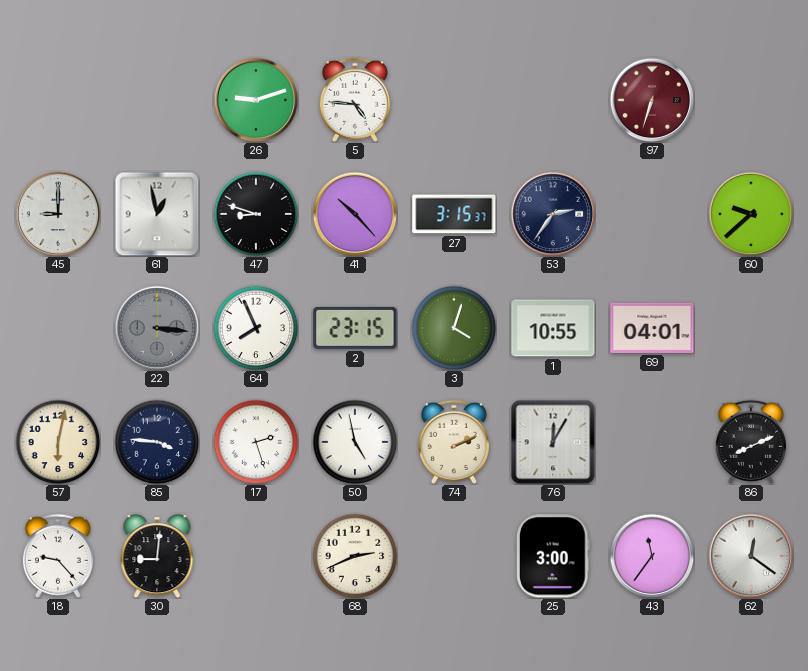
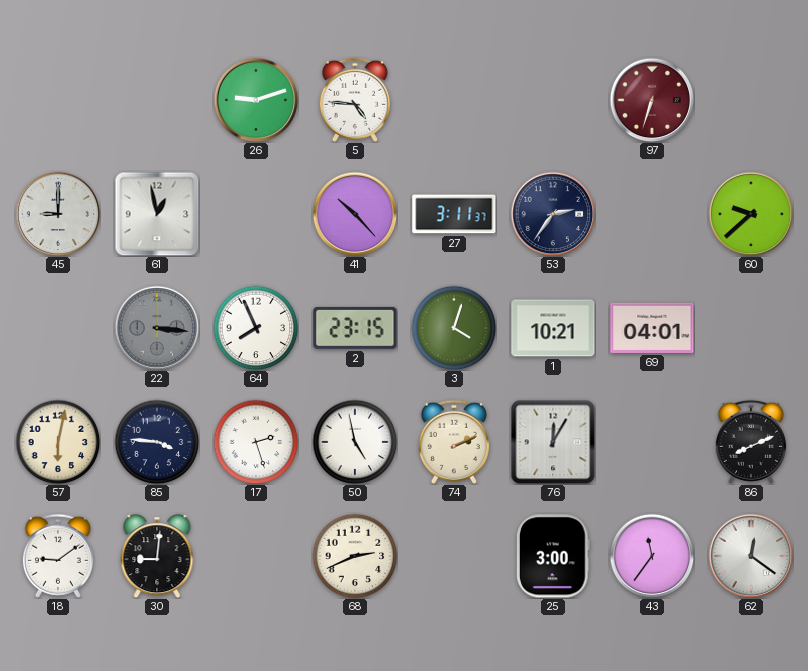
47: 8:48 -> none
27: 3:15 -> 3:11
1: 10:55 -> 10:21
18: 9:23 -> 9:09
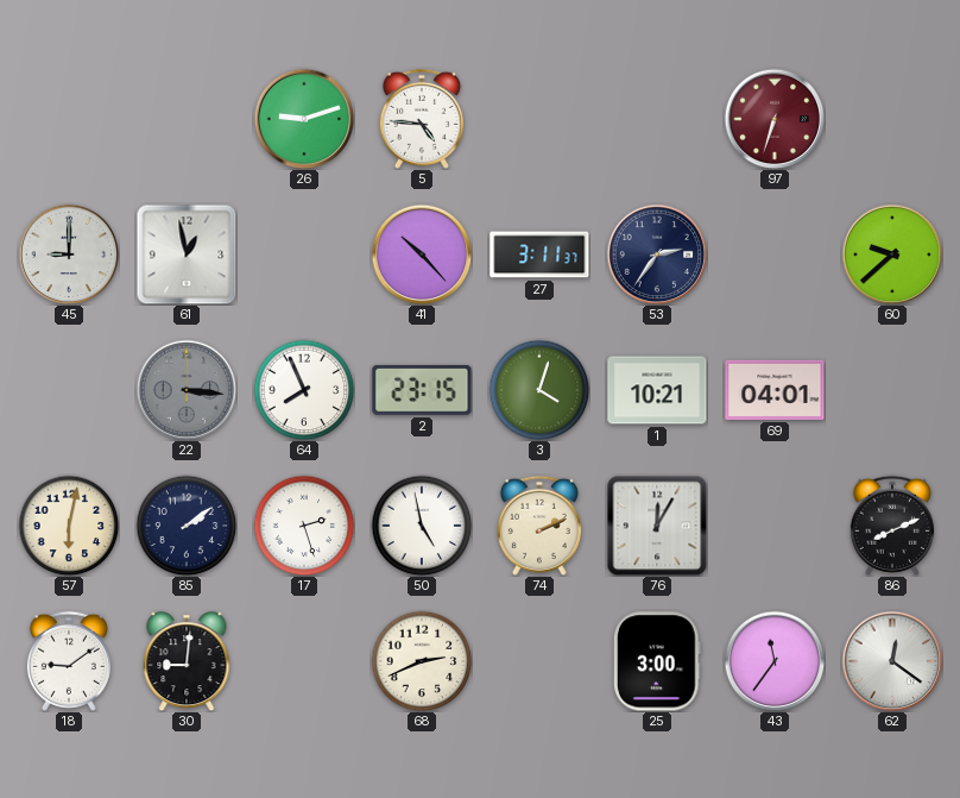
85: 3:46 -> 2:09
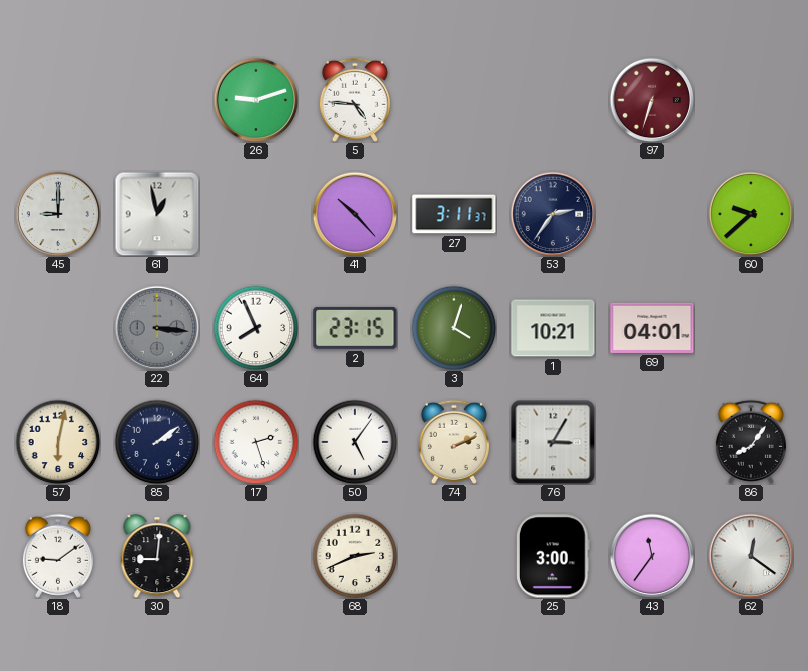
50: 4:58 -> 5:06
76: 12:05 -> 3:05
86: 8:11 -> 8:06
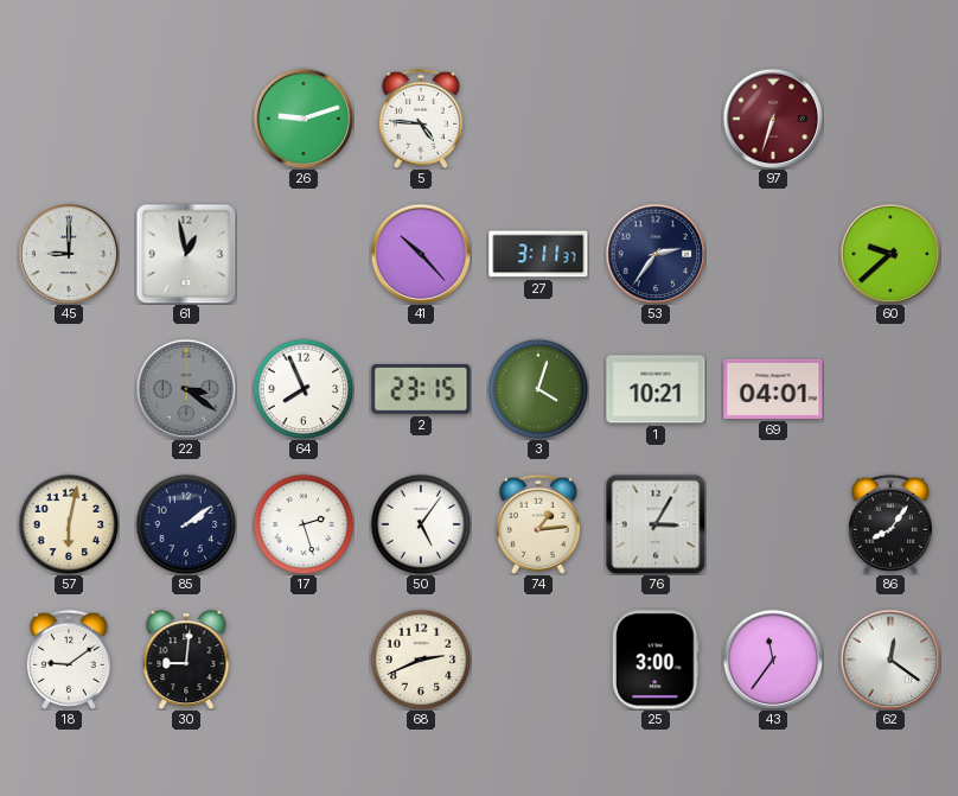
22: 3:16 -> 3:21
74: 2:11 -> 1:14
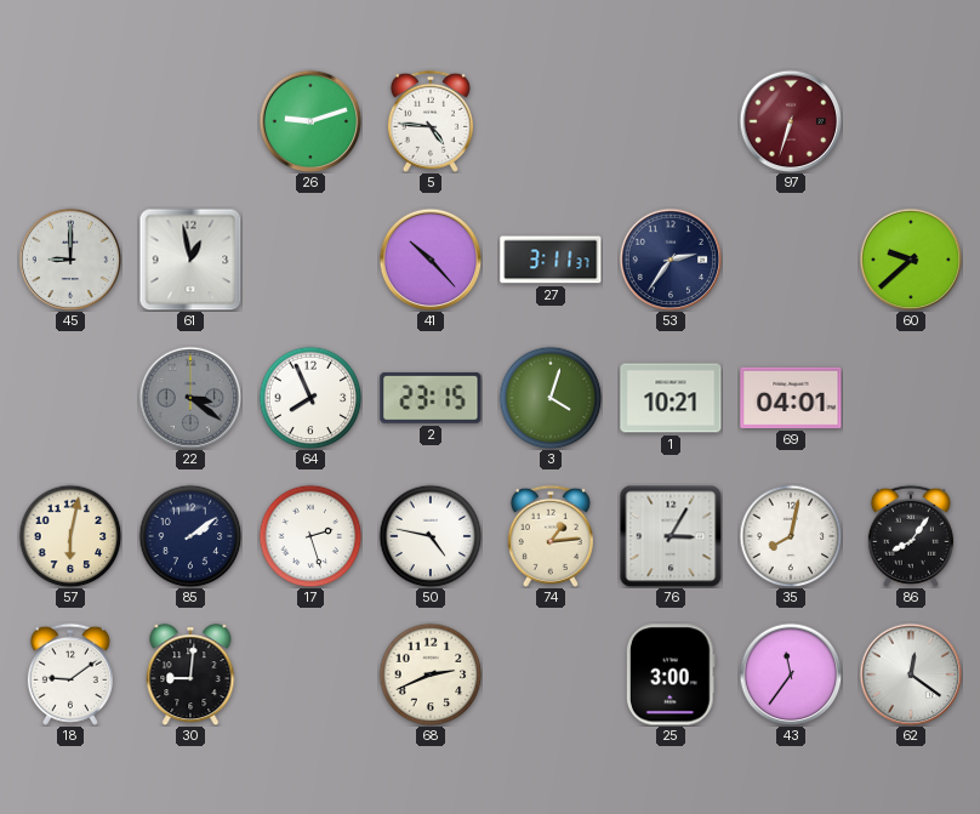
50: 5:06 -> 4:47
35: none -> 8:02
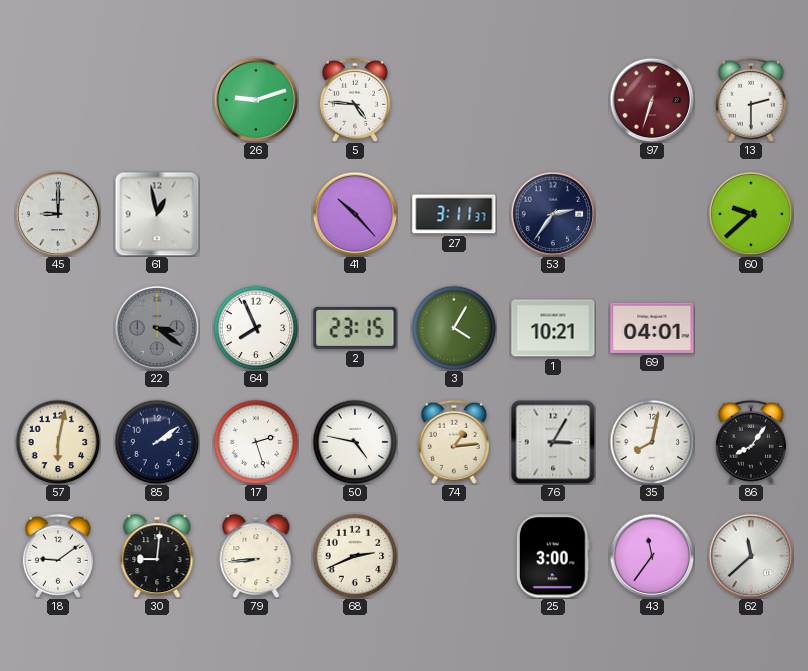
13: none -> 2:30
3: 4:03 -> 4:05
79: none -> 8:44
62: 12:21 -> 11:38
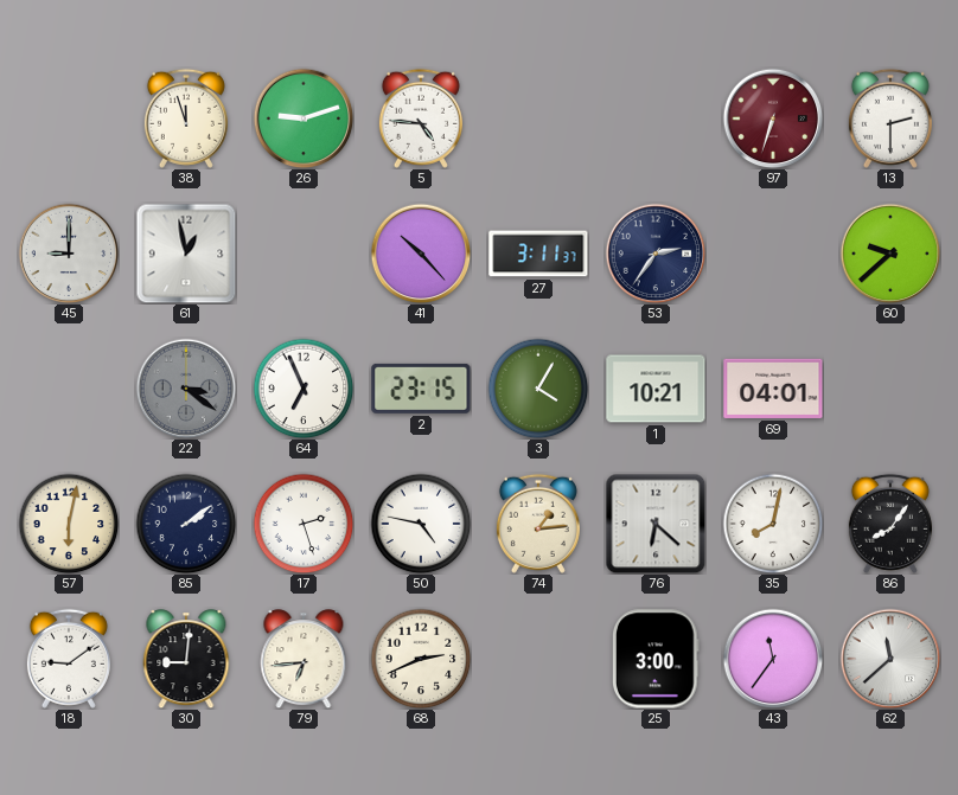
38: none -> 11:57
64: 7:56 -> 6:56
76: 3:05 -> 6:22
79: 8:44 -> 6:44
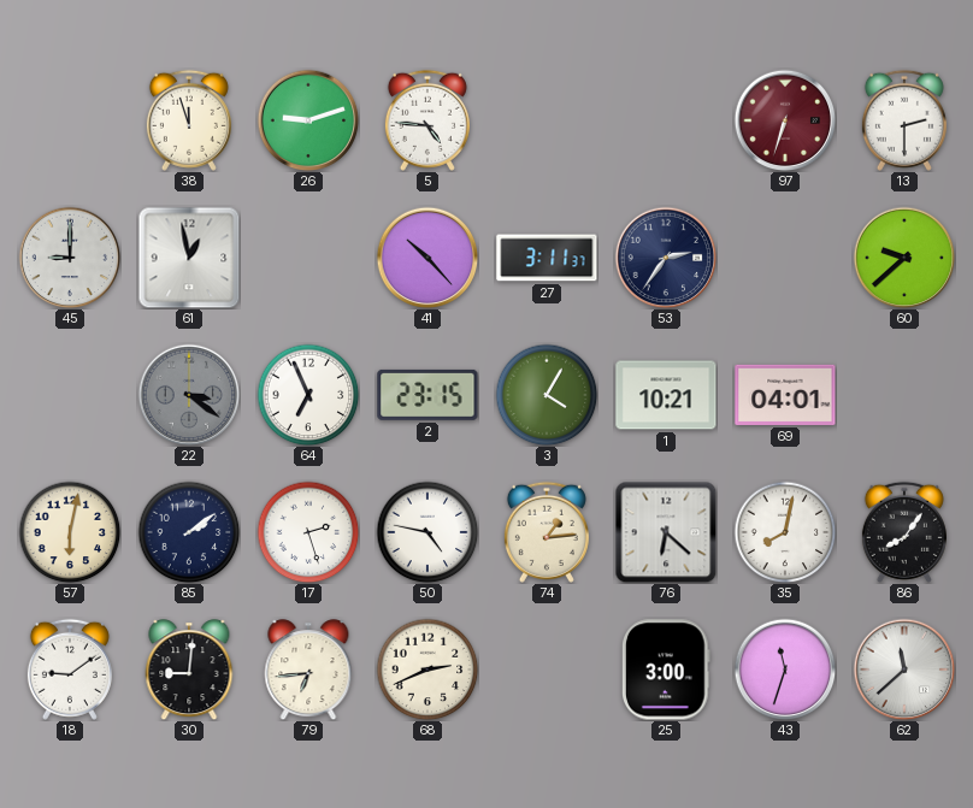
43: 11:36 -> 11:33
